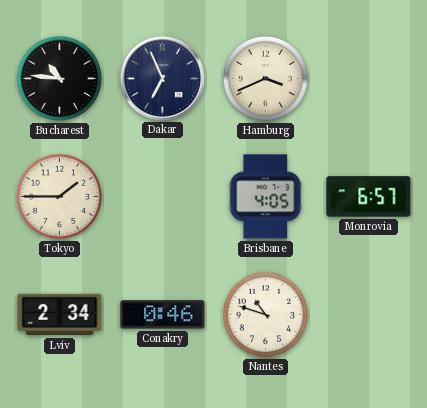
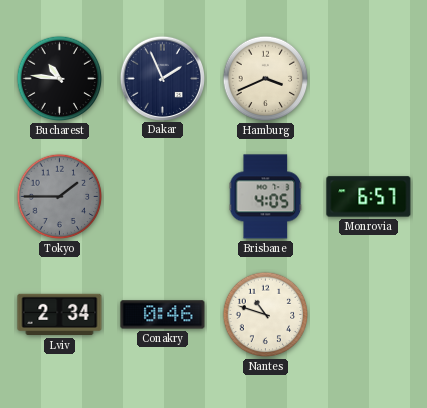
Dakar: 6:56 -> 1:56
Tokyo dial: cream -> grey
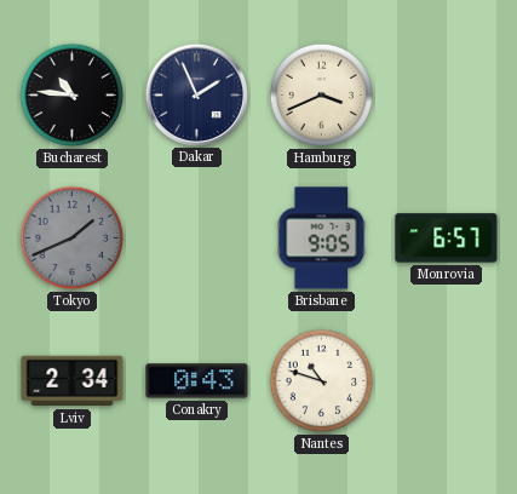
Tokyo: 1:45 -> 1:41
Brisbane: 4:05 -> 9:05
Conakry: 0:46 -> 0:43
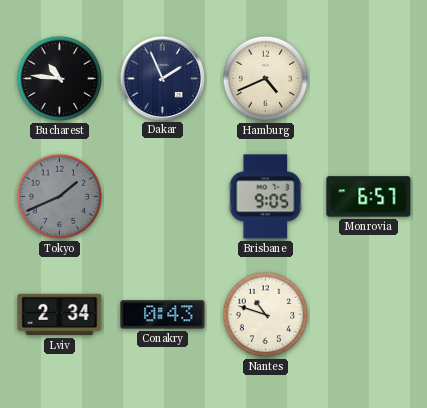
Hamburg: 3:41 -> 4:41
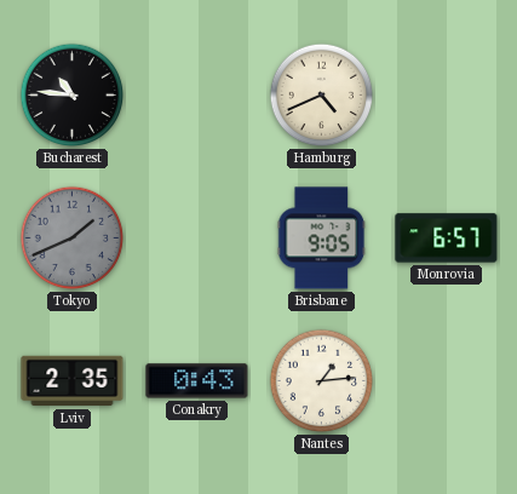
Dakar: 1:56 -> none
Lviv: 2:34 -> 2:35
Nantes: 10:48 -> 1:14
